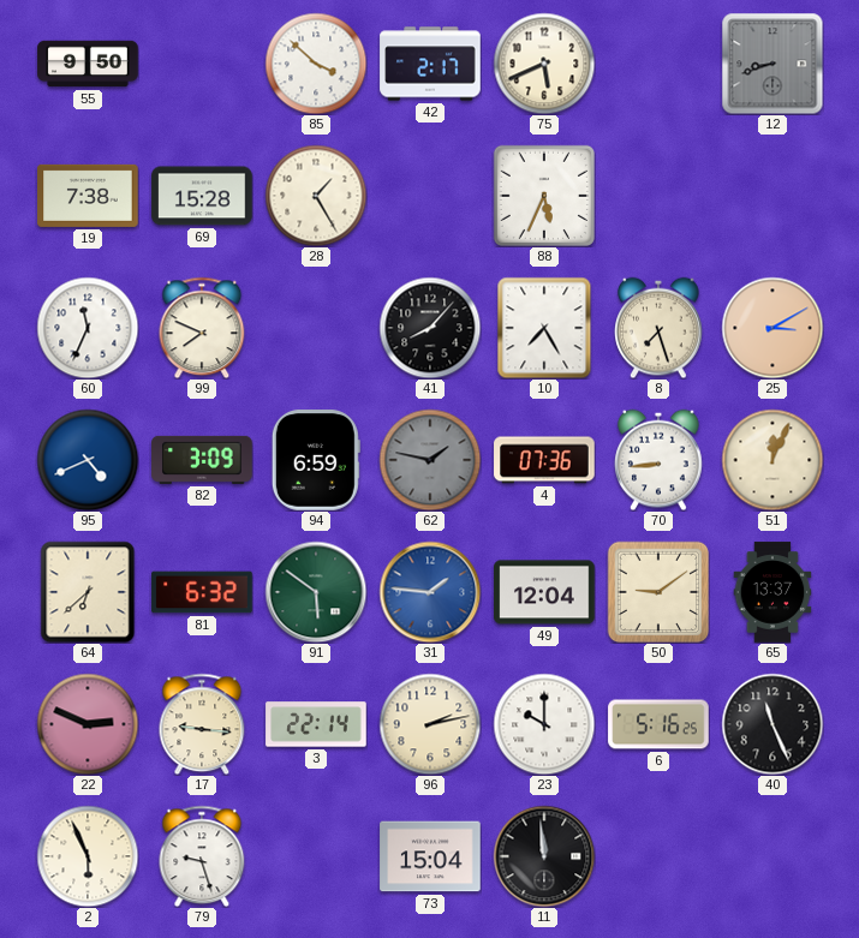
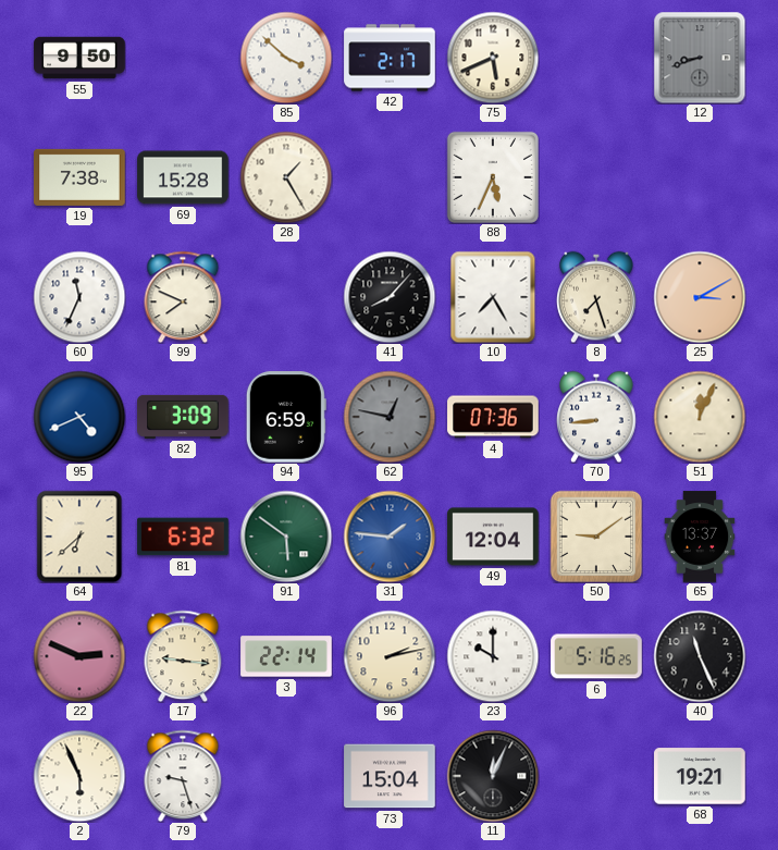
62: 1:47 -> 12:47
11: 11:59 -> 12:04
68: none -> 19:21
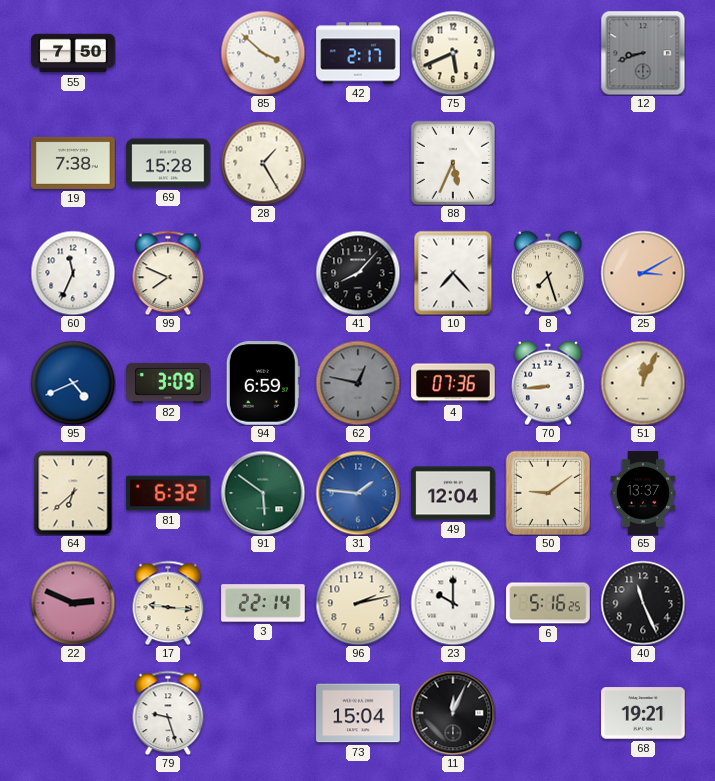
55: 9:50 -> 7:50
10: 7:25 -> 7:23
2: 5:56 -> none
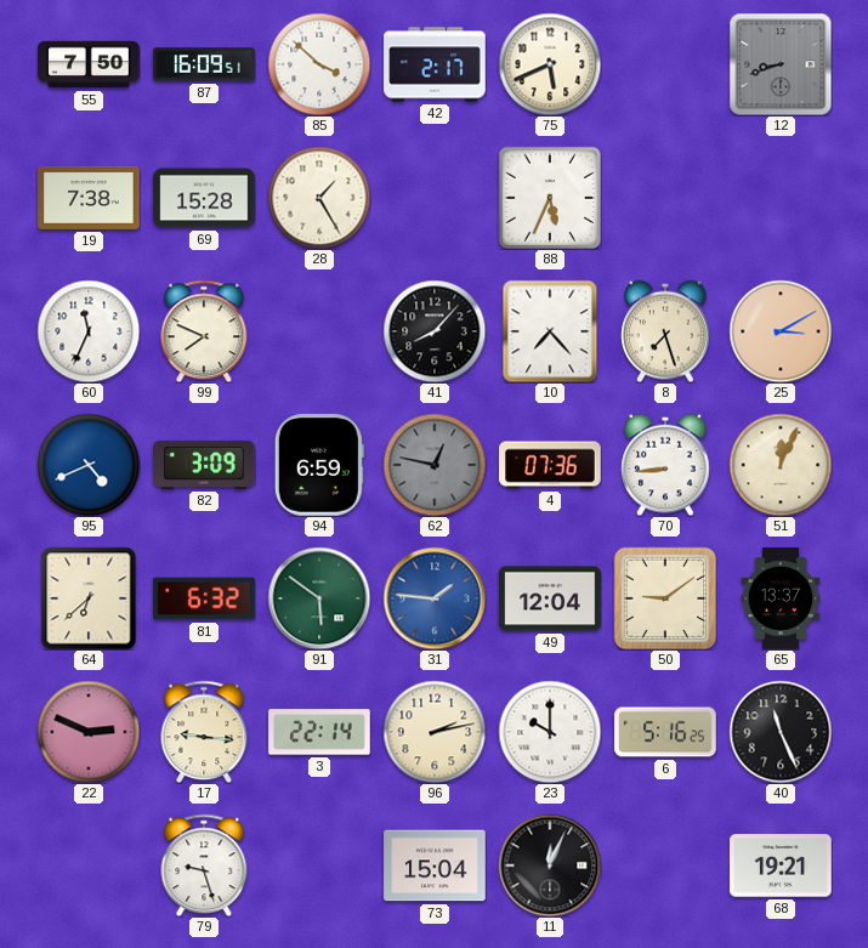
87: none -> 16:09
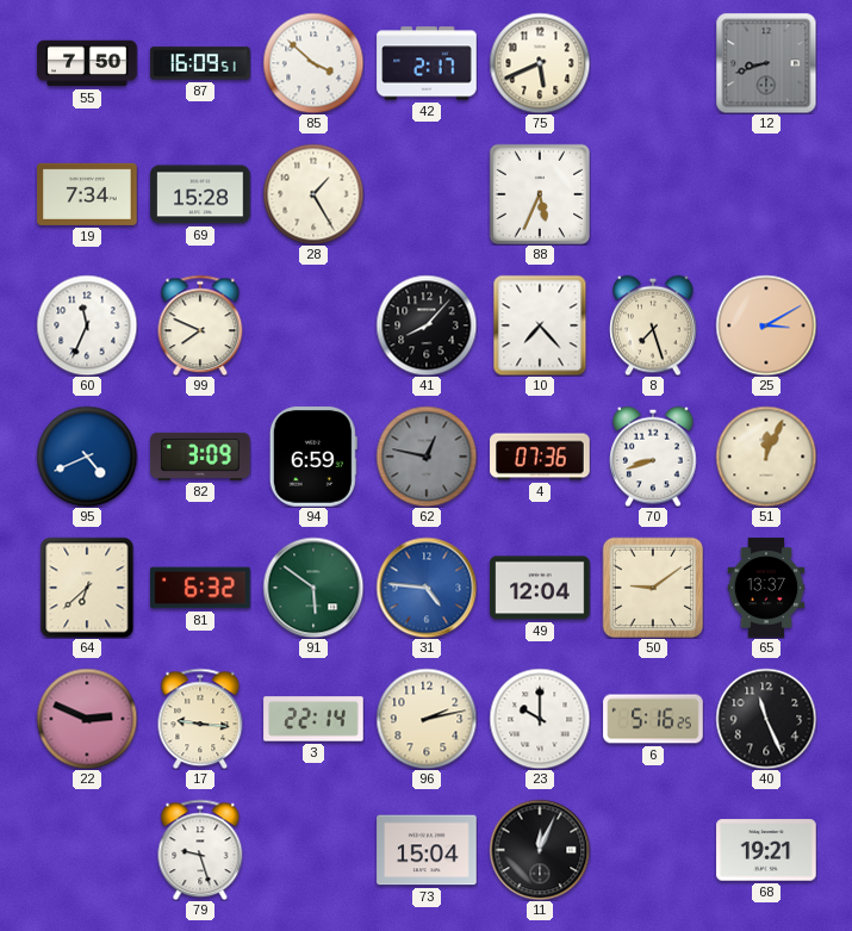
19: 7:38 -> 7:34
70: 8:44 -> 8:42
31: 1:46 -> 4:46
